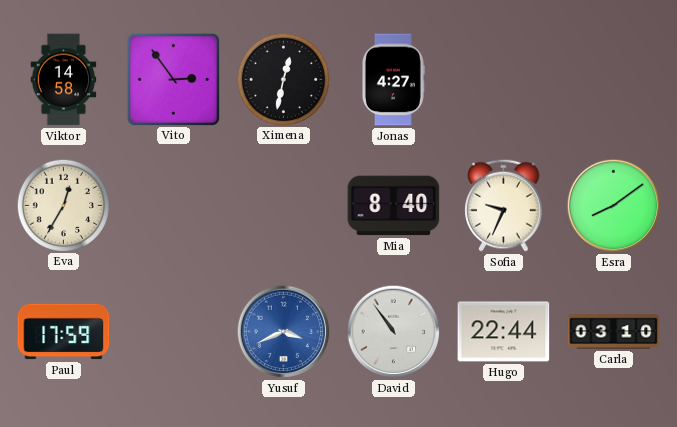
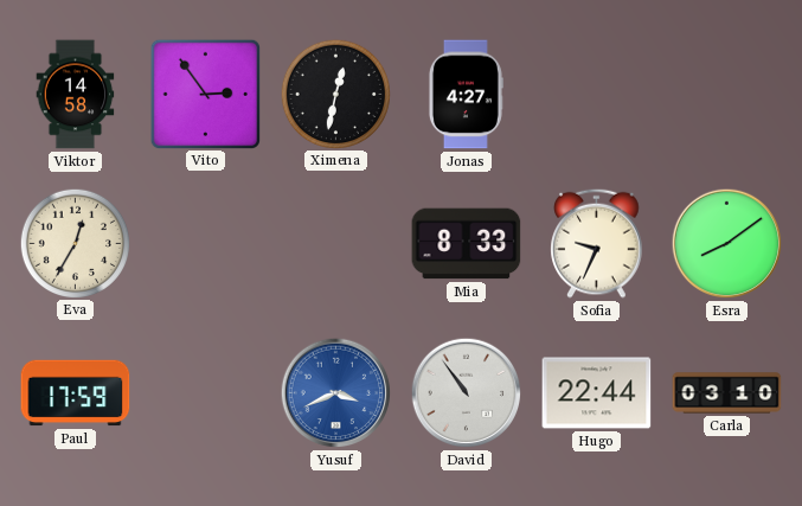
Mia: 8:40 -> 8:33
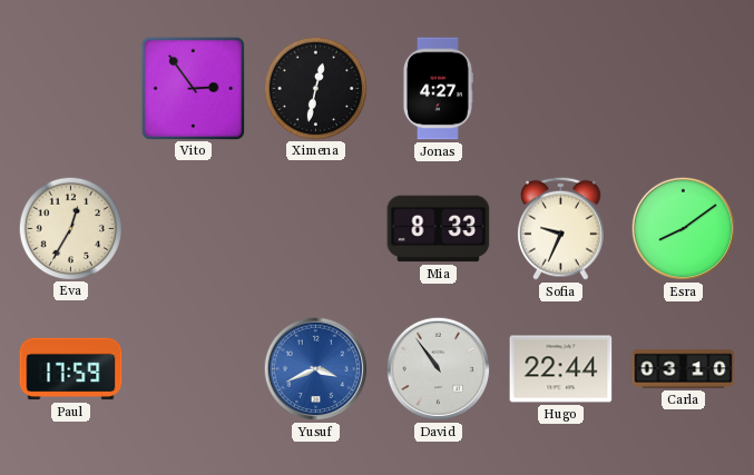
Viktor: 14:58 -> none
